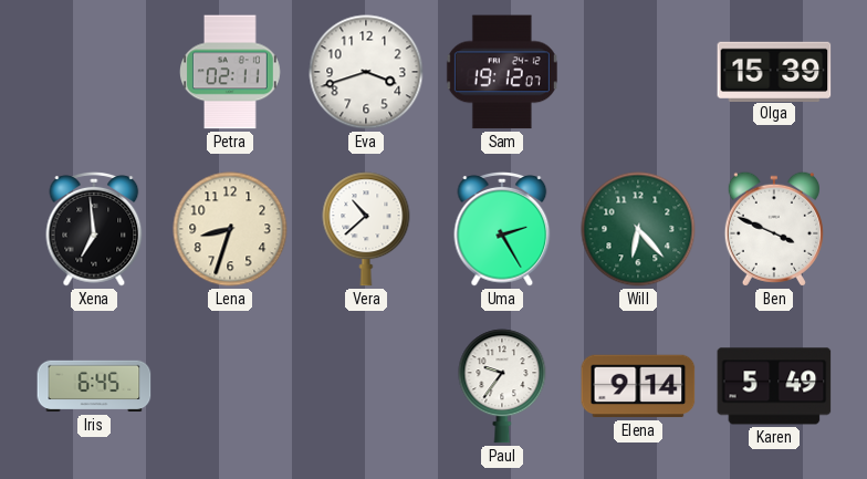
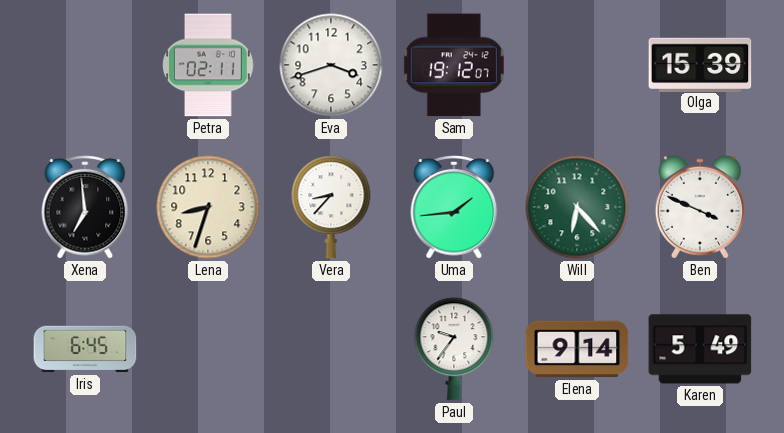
Vera: 10:38 -> 8:37
Uma: 2:25 -> 1:44
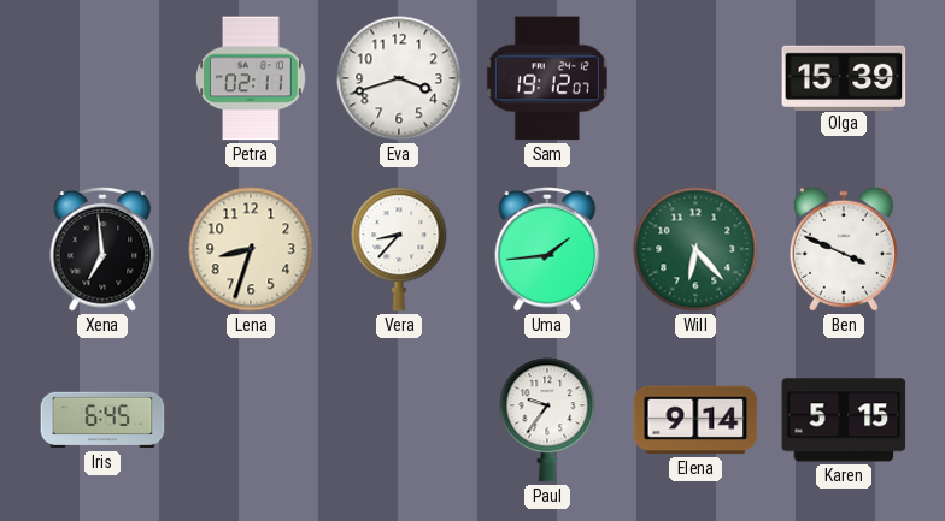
Karen: 5:49 -> 5:15
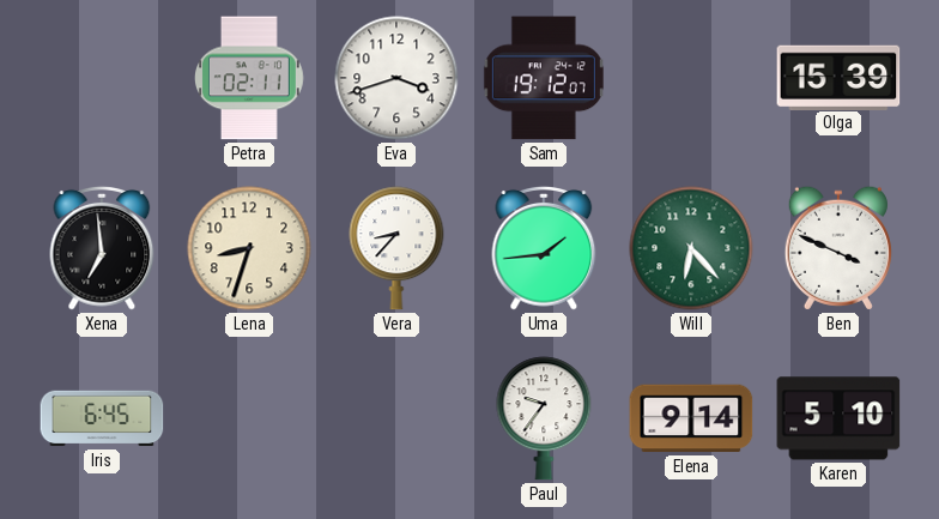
Karen: 5:15 -> 5:10
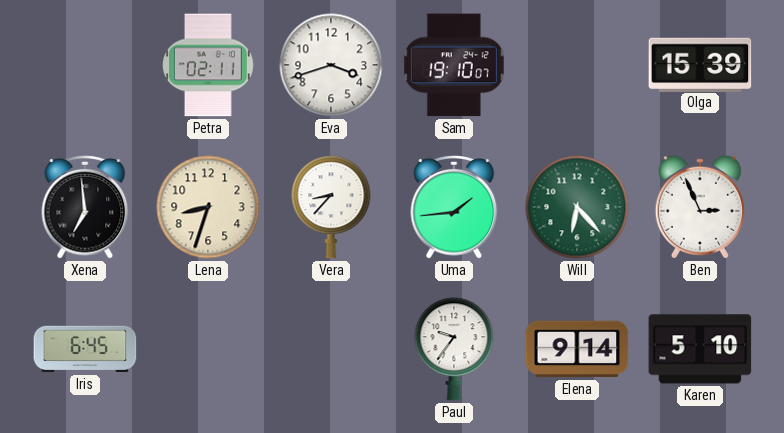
Sam: 19:12 -> 19:10
Ben: 3:49 -> 2:56
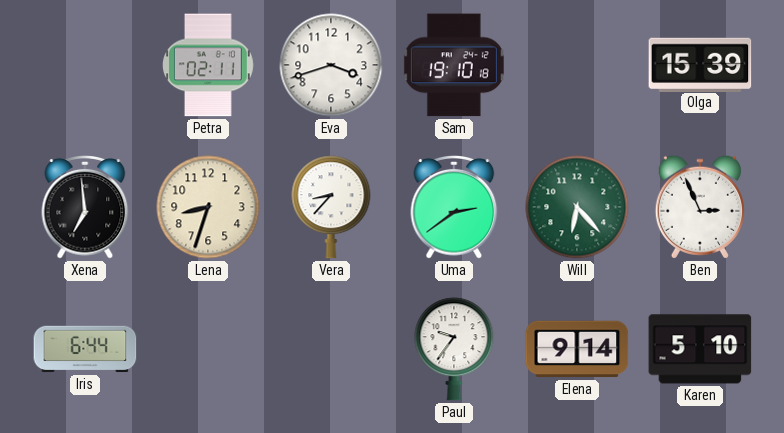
Sam: 19:10:07 -> 19:10:18
Uma: 1:44 -> 2:39
Iris: 6:45 -> 6:44
